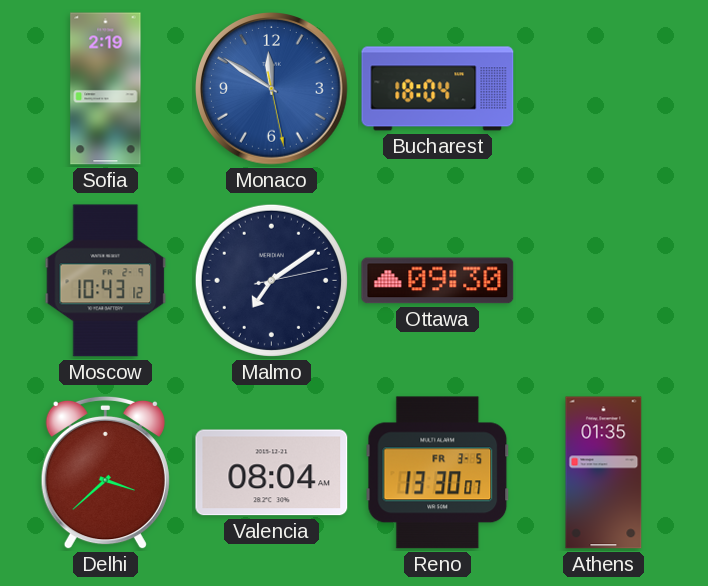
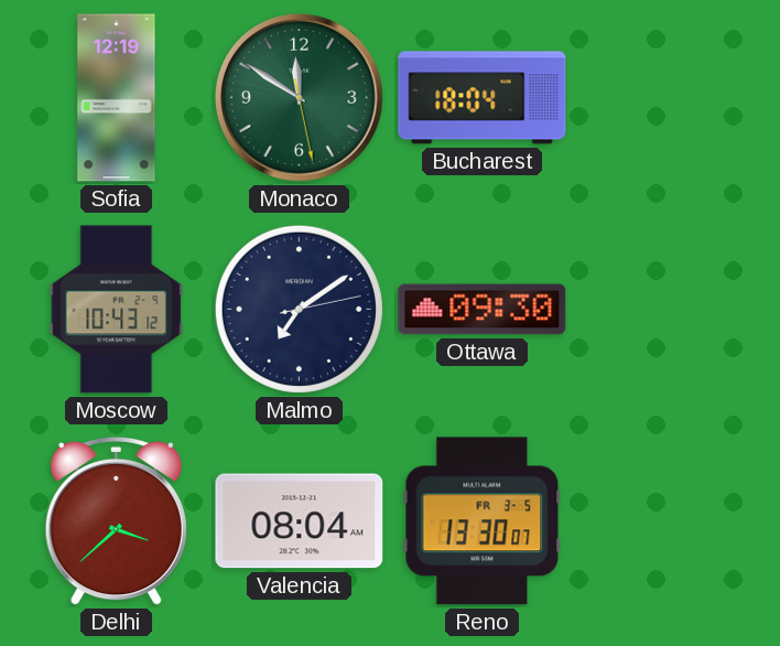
Sofia: 2:19 -> 12:19
Monaco dial: blue -> green
Athens: 01:35 -> none
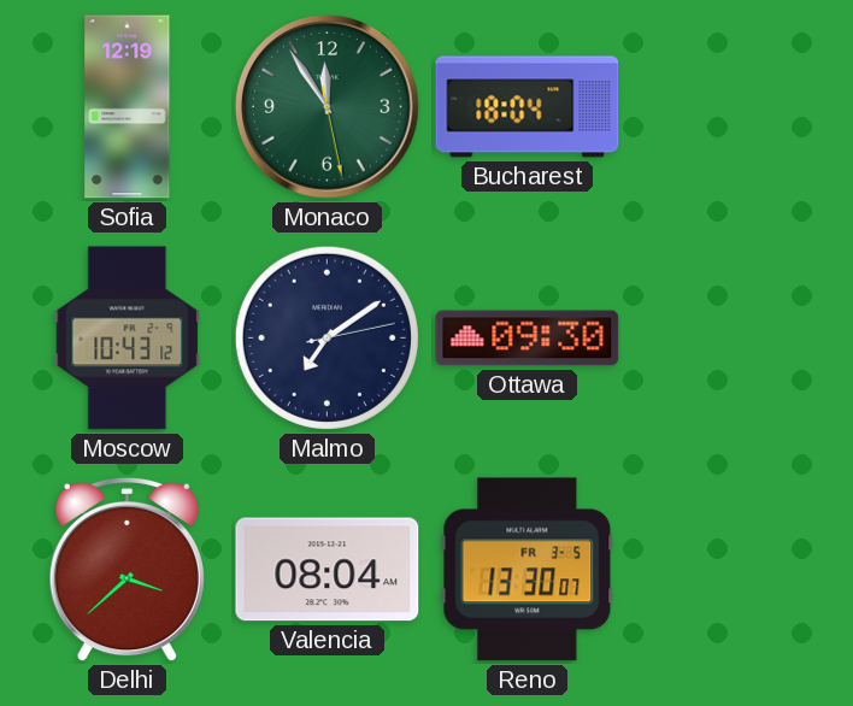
Monaco: 11:50 -> 11:54
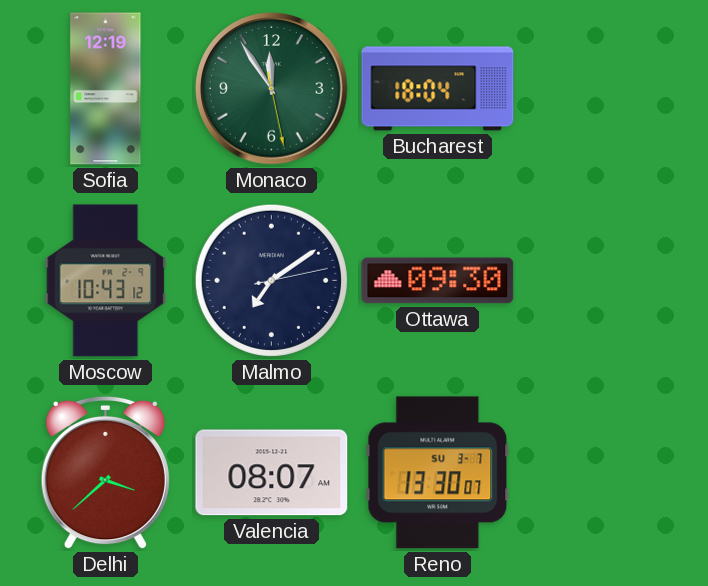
Valencia: 08:04 -> 08:07
Reno date: FR 3-5 -> SU 3-7
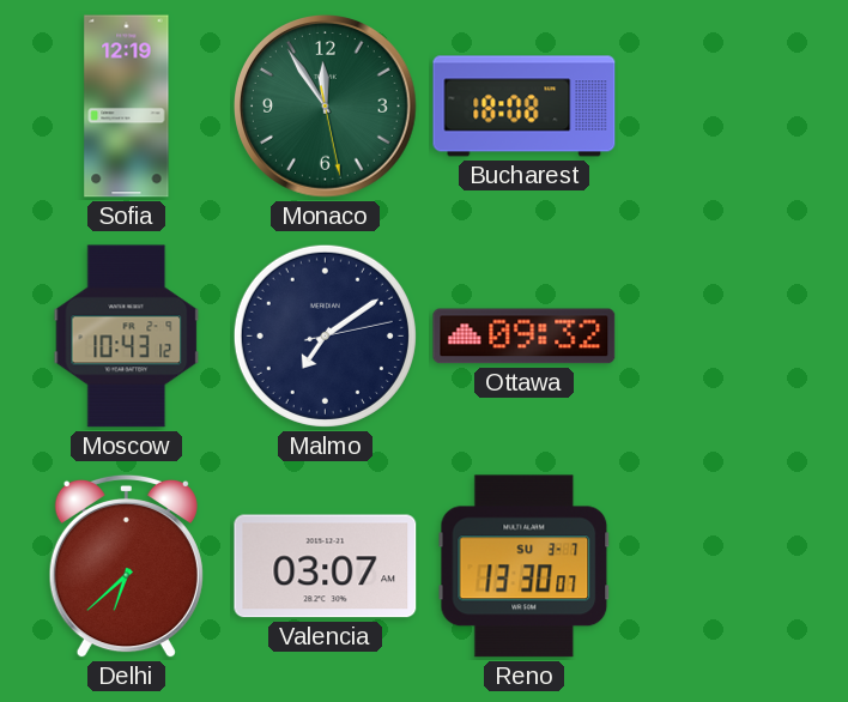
Bucharest: 18:04 -> 18:08
Ottawa: 09:30 -> 09:32
Delhi: 3:38 -> 6:38
Valencia: 08:07 -> 03:07
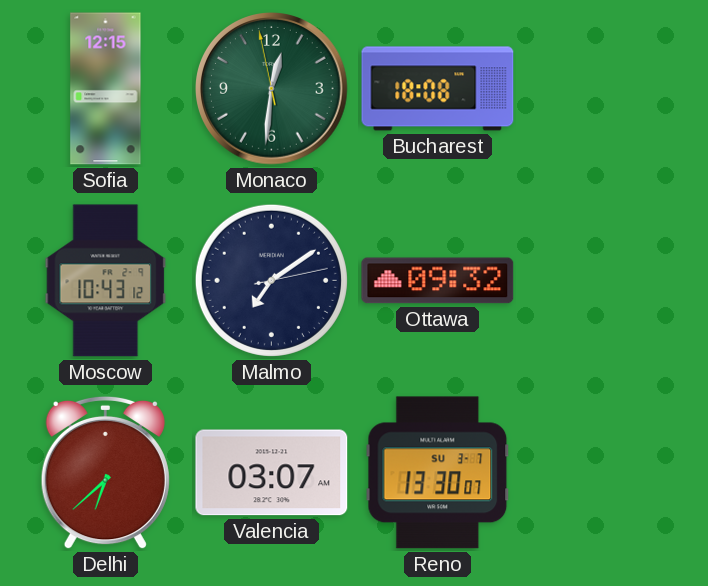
Sofia: 12:19 -> 12:15
Monaco: 11:54 -> 12:30
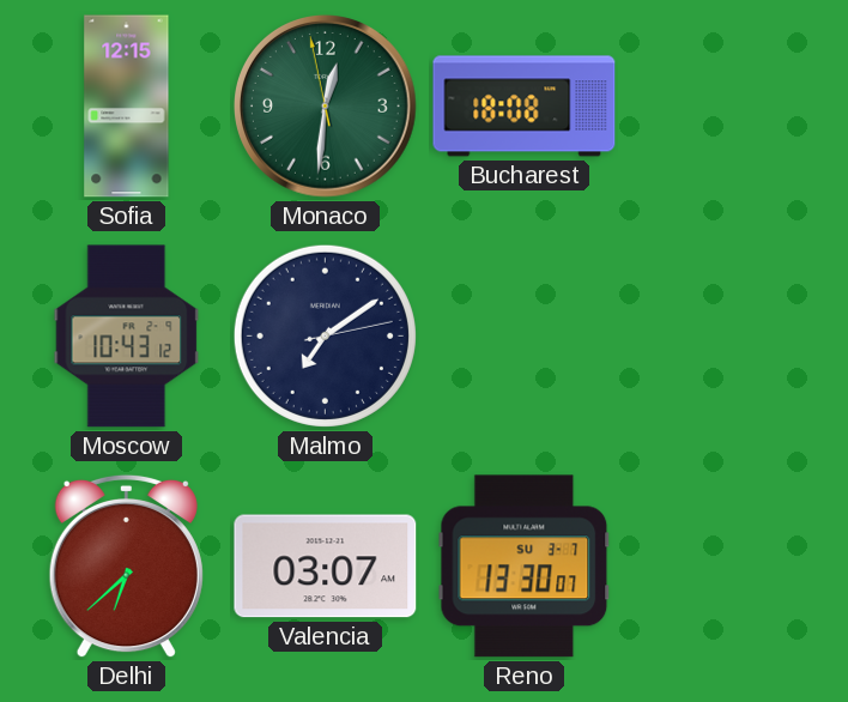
Ottawa: 09:32 -> none
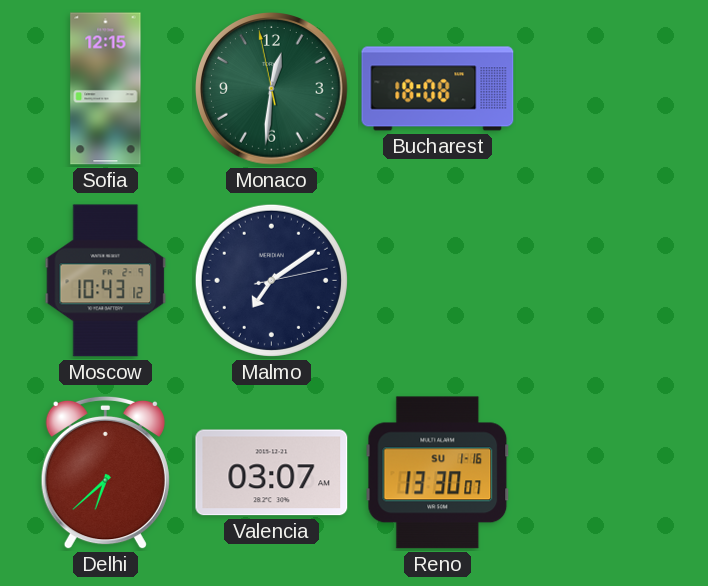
Reno date: SU 3-7 -> SU 1-16
